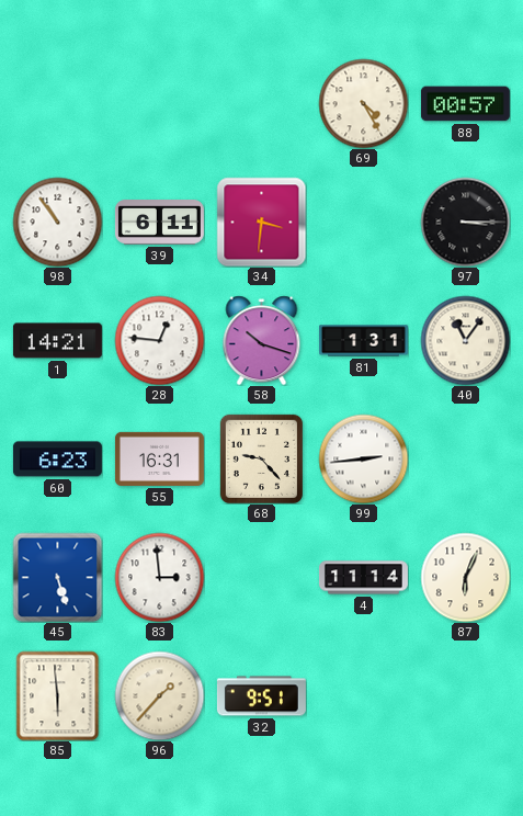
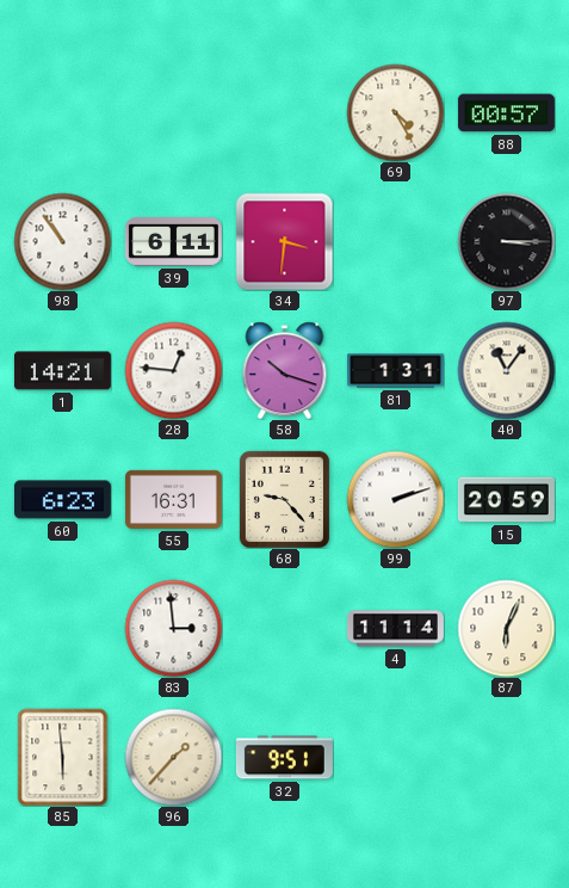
99: 2:44 -> 2:12
15: none -> 20:59
45: 5:27 -> none
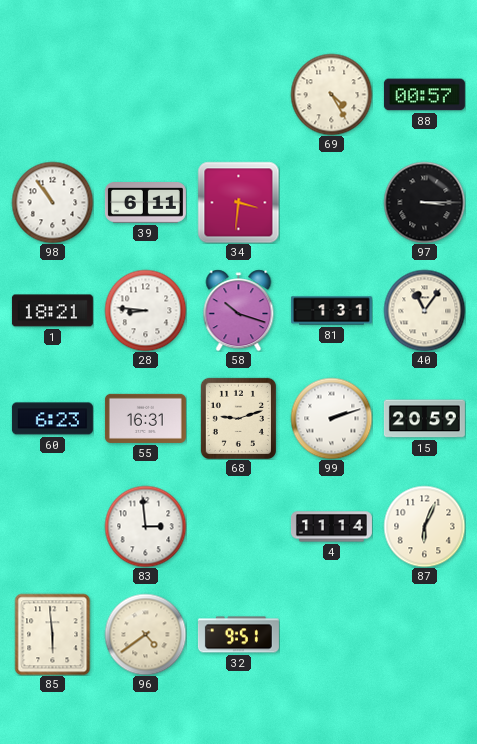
1: 14:21 -> 18:21
28: 12:46 -> 8:46
68: 9:23 -> 9:12
96: 1:37 -> 4:39
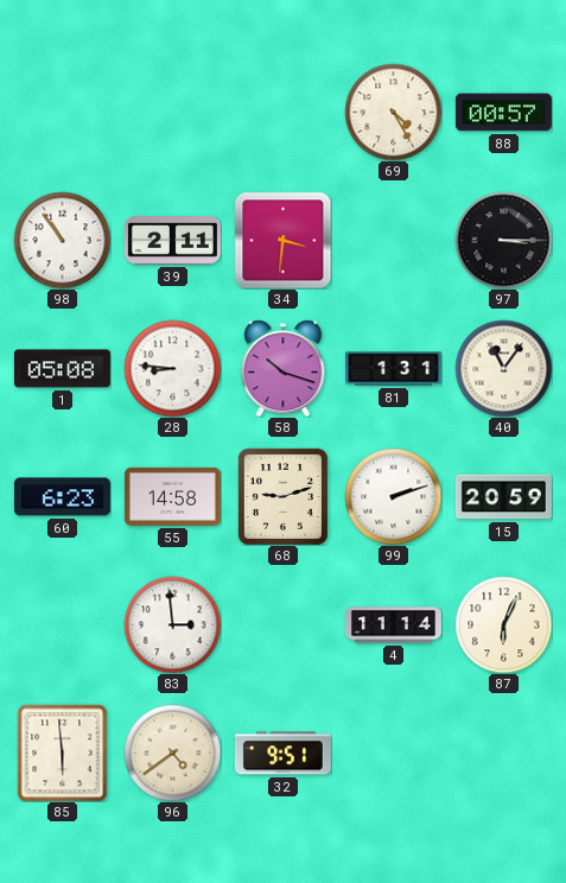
39: 6:11 -> 2:11
1: 18:21 -> 05:08
55: 16:31 -> 14:58
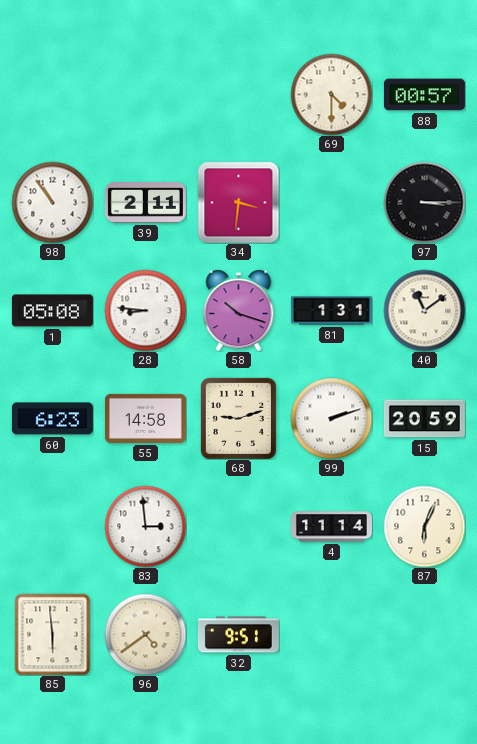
69: 4:25 -> 4:30
40: 11:06 -> 11:09
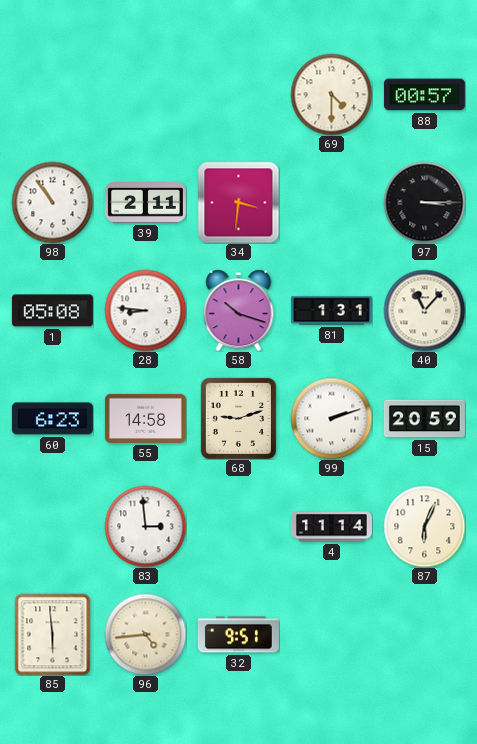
40: 11:09 -> 11:07
96: 4:39 -> 4:44
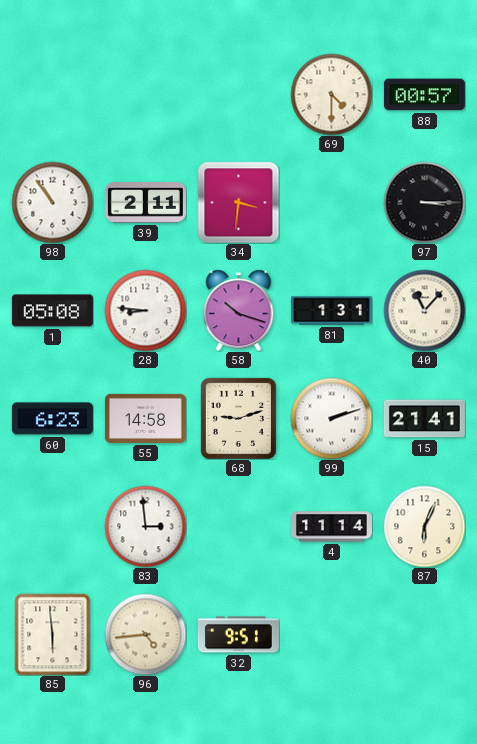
15: 20:59 -> 21:41
